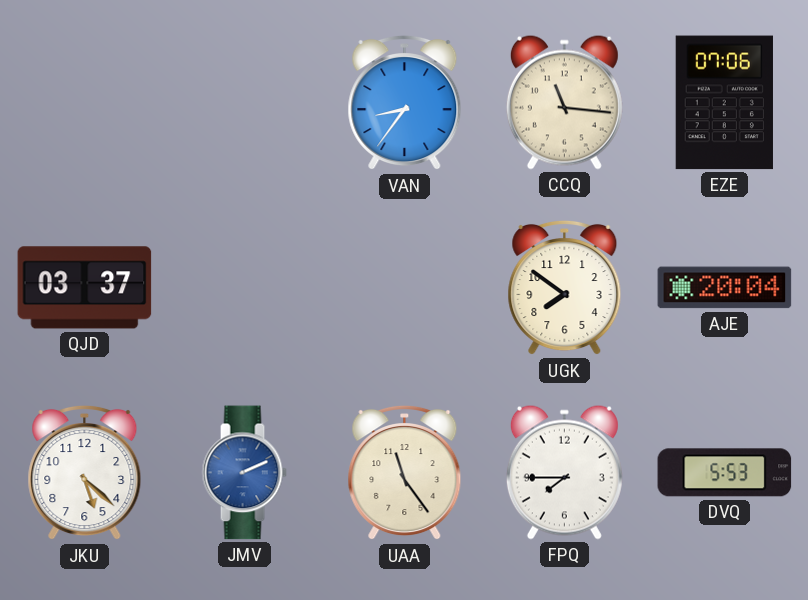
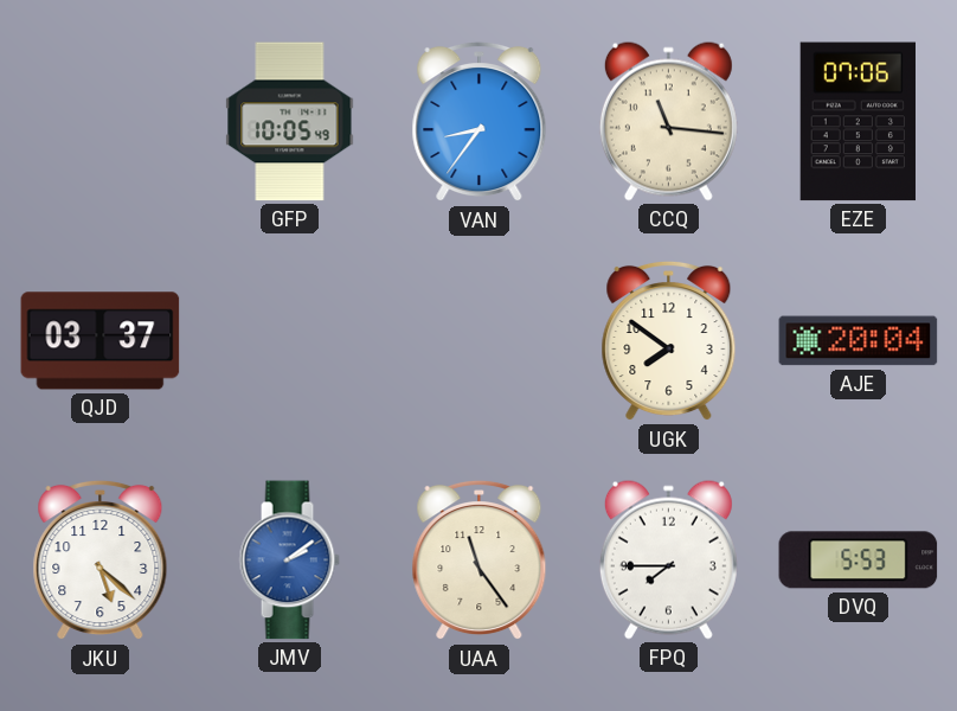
GFP: none -> 10:05
JMV: 2:11 -> 2:09
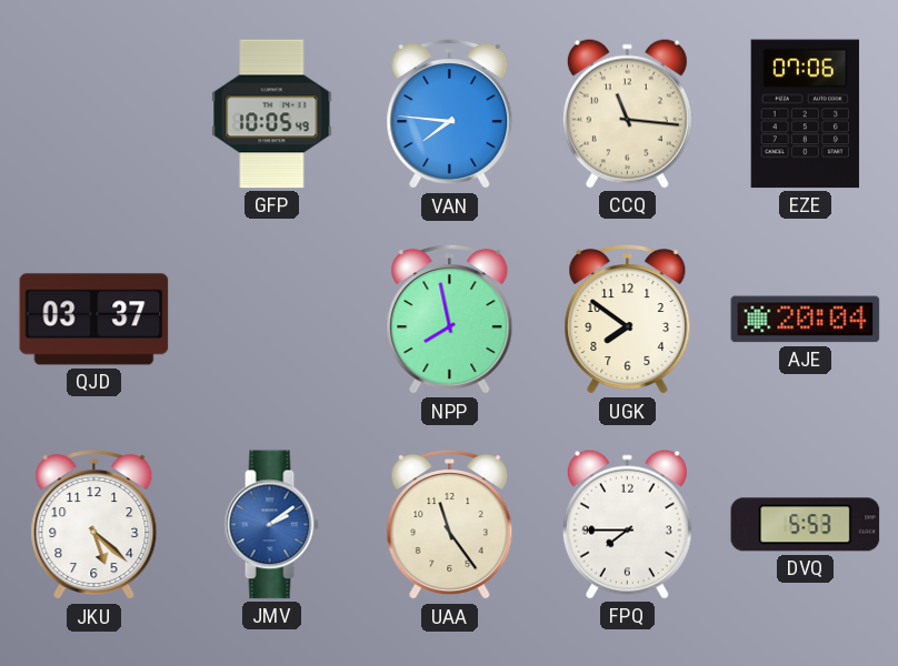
VAN: 8:36 -> 7:46
NPP: none -> 7:58
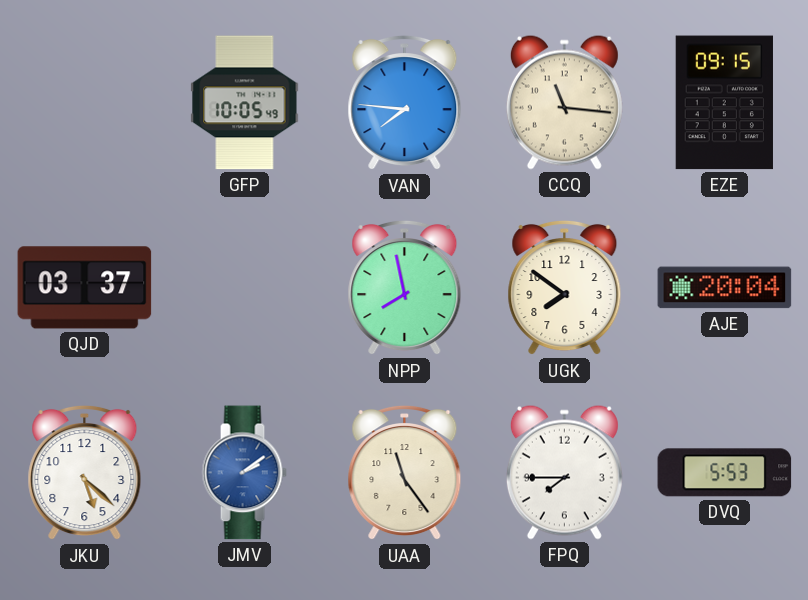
EZE: 07:06 -> 09:15
